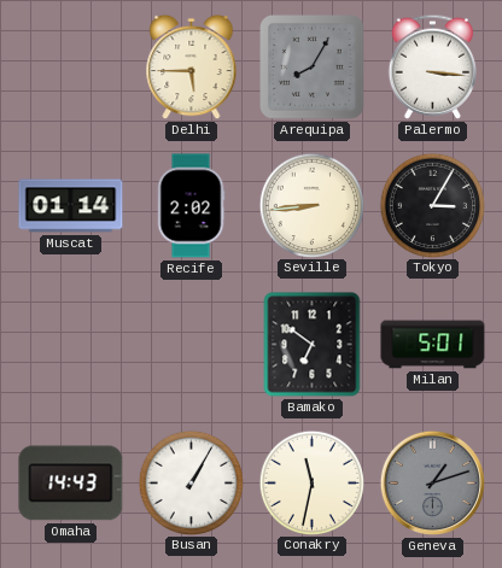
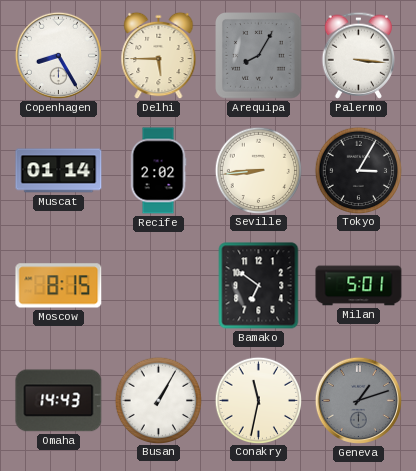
Copenhagen: none -> 8:25
Moscow: none -> 8:15
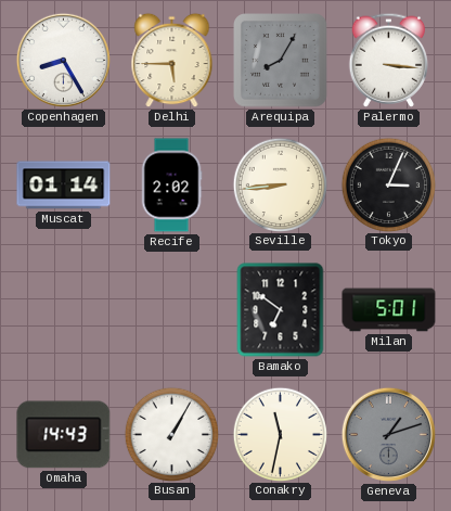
Tokyo: 3:05 -> 3:04
Moscow: 8:15 -> none
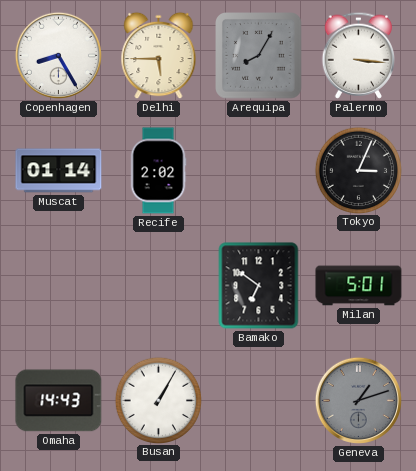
Seville: 8:44 -> none
Conakry: 11:32 -> none
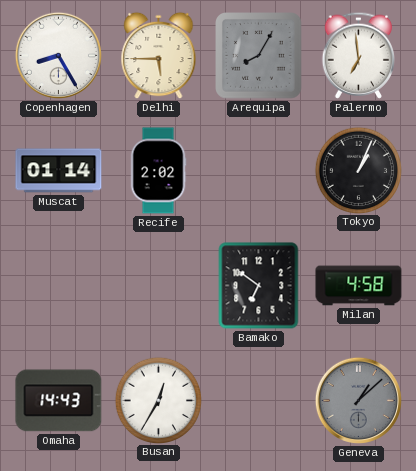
Palermo: 3:16 -> 6:59
Tokyo: 3:04 -> 1:04
Milan: 5:01 -> 4:58
Busan: 1:05 -> 12:35
Geneva: 1:12 -> 1:08
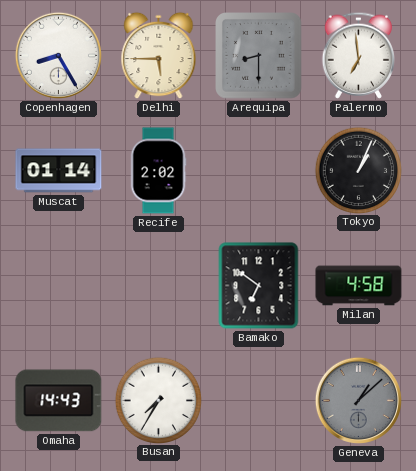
Arequipa: 8:05 -> 8:30
Busan: 12:35 -> 7:35
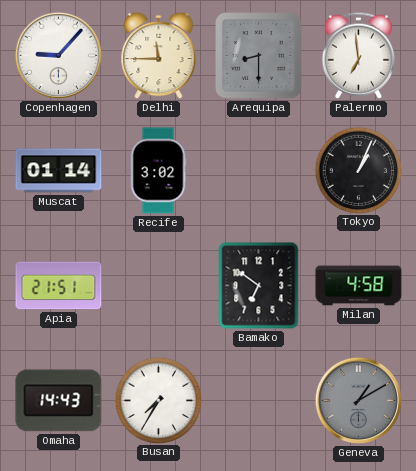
Copenhagen: 8:25 -> 9:07
Delhi: 5:45 -> 11:45
Recife: 2:02 -> 3:02
Apia: none -> 21:51
Geneva: 1:08 -> 1:10
